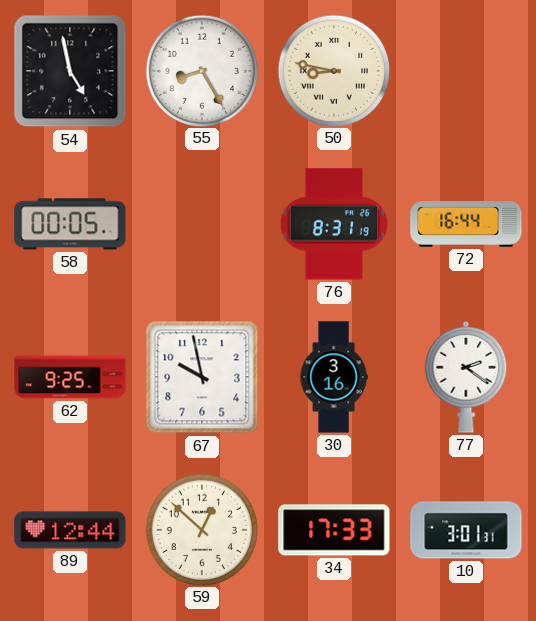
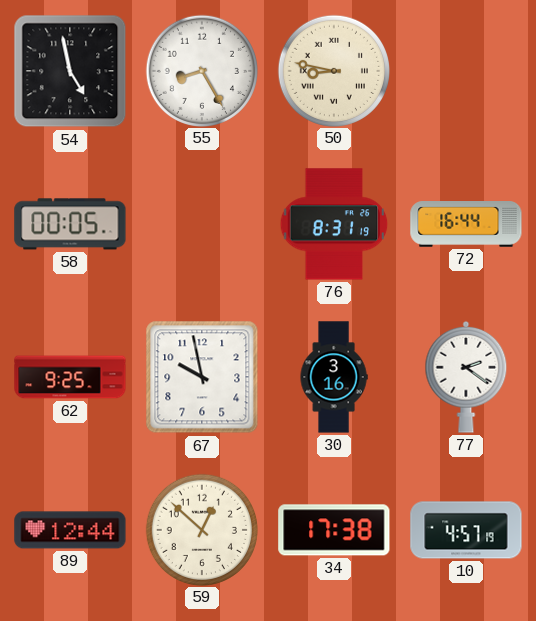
34: 17:33 -> 17:38
10: 3:01 -> 4:57
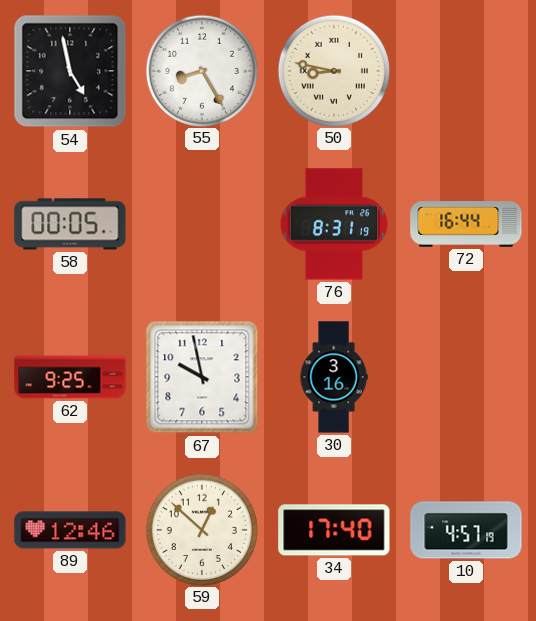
77: 2:21 -> none
89: 12:44 -> 12:46
34: 17:38 -> 17:40
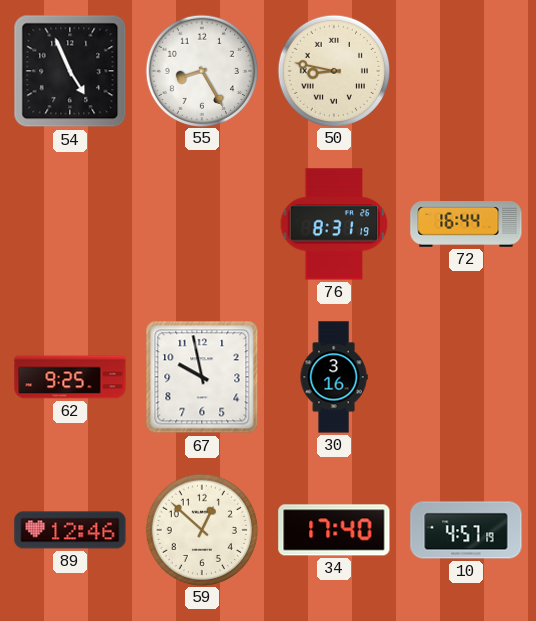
54: 4:58 -> 4:56
58: 00:05 -> none
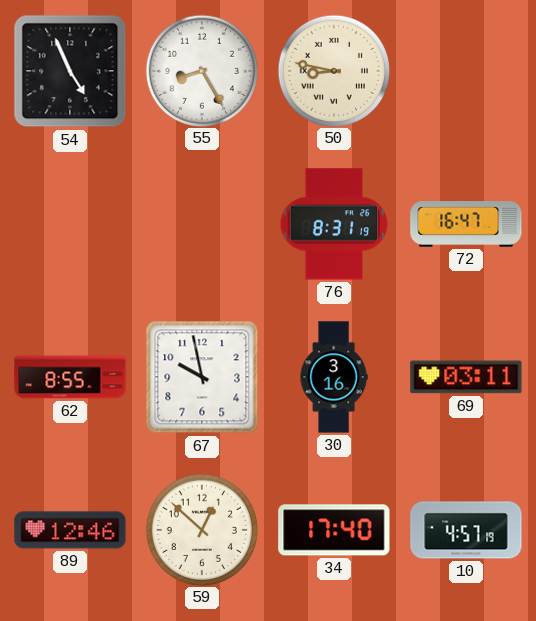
72: 16:44 -> 16:47
62: 9:25 -> 8:55
69: none -> 03:11
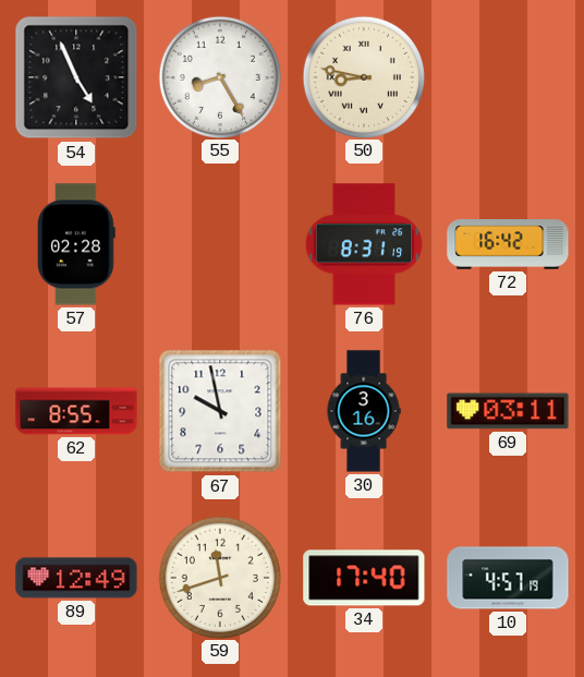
57: none -> 02:28
72: 16:47 -> 16:42
89: 12:46 -> 12:49
59: 12:52 -> 11:42
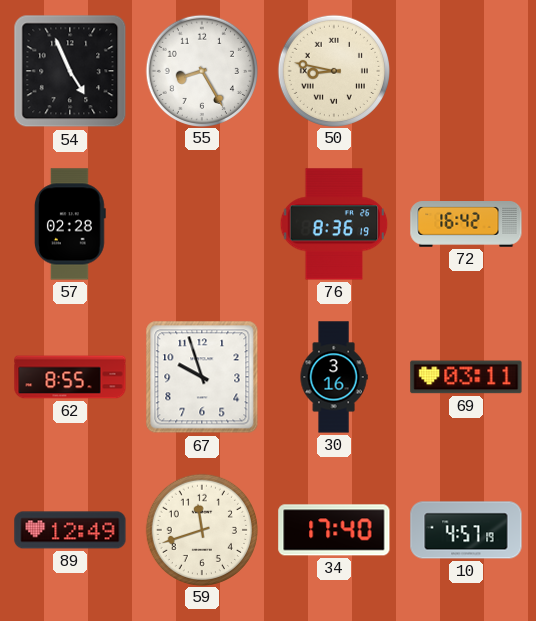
76: 8:31 -> 8:36
67: 9:58 -> 9:57
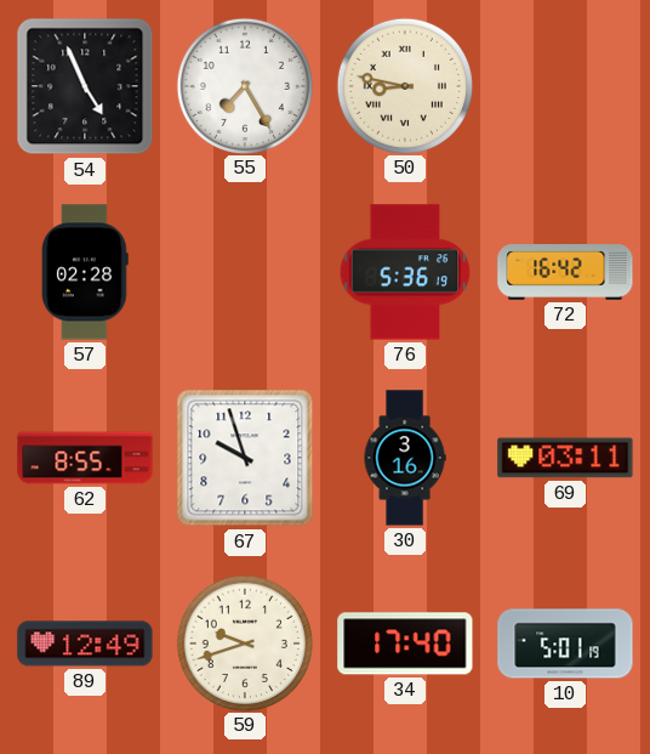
55: 8:25 -> 7:25
76: 8:36 -> 5:36
59: 11:42 -> 9:42
10: 4:57 -> 5:01
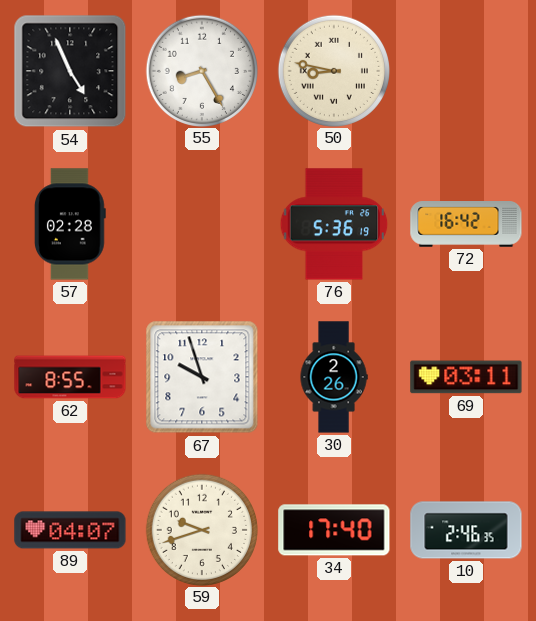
55: 7:25 -> 8:25
30: 3:16 -> 2:26
89: 12:49 -> 04:07
10: 5:01 -> 2:46
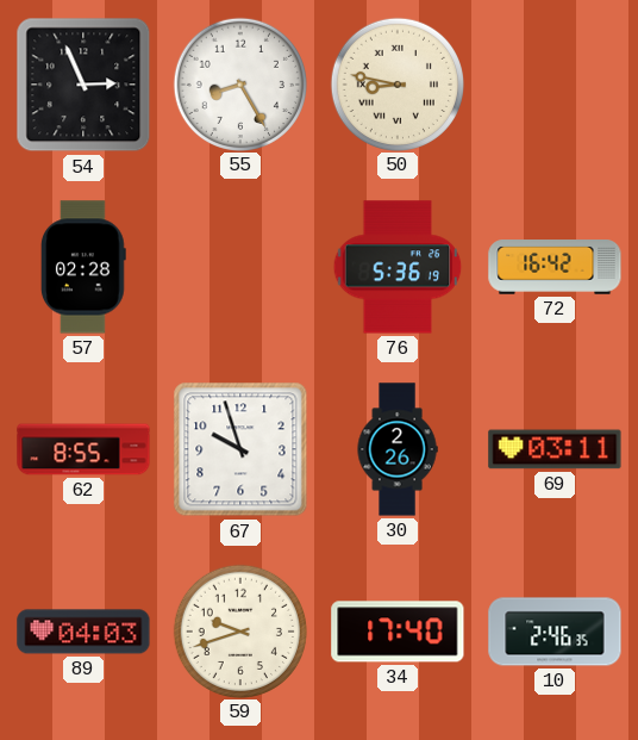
54: 4:56 -> 2:56
89: 04:07 -> 04:03
